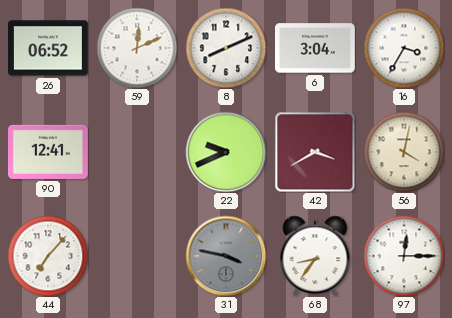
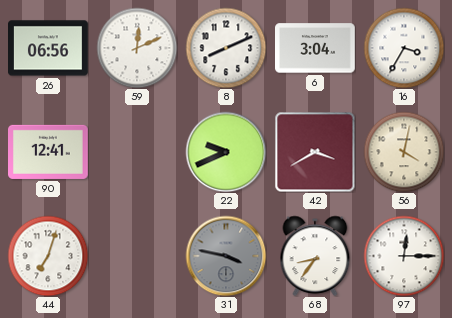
26: 06:52 -> 06:56
44: 7:07 -> 7:03
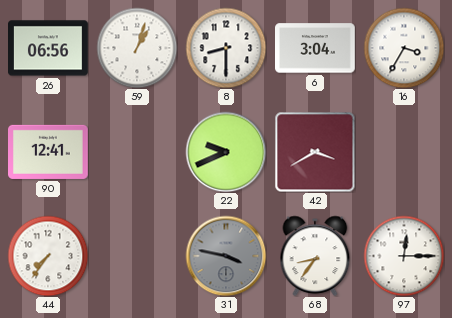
59: 12:11 -> 1:03
8: 8:11 -> 8:30
56: 4:02 -> none
44: 7:03 -> 7:36
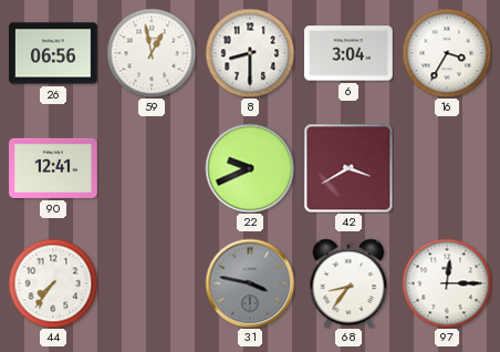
59: 1:03 -> 12:58
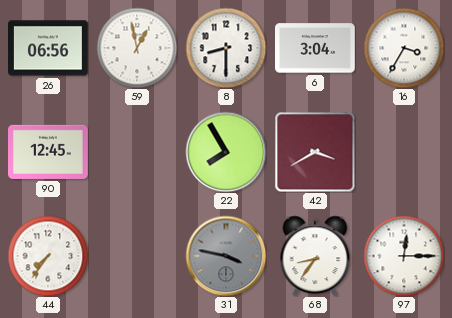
90: 12:41 -> 12:45
22: 9:41 -> 7:55
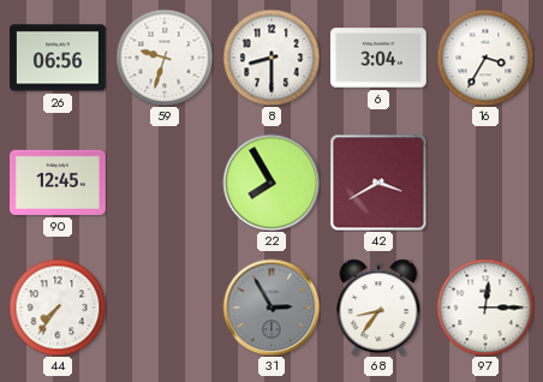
59: 12:58 -> 9:33
31: 3:47 -> 2:55
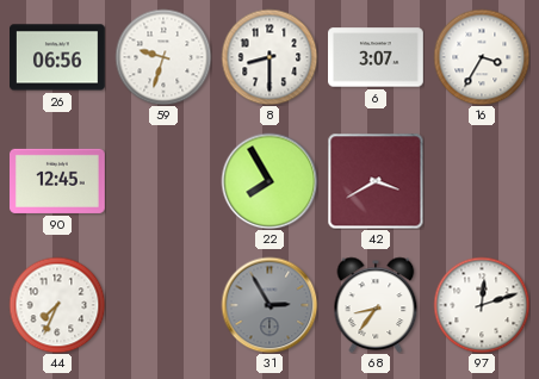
6: 3:04 -> 3:07
44: 7:36 -> 7:34
97: 12:15 -> 12:12
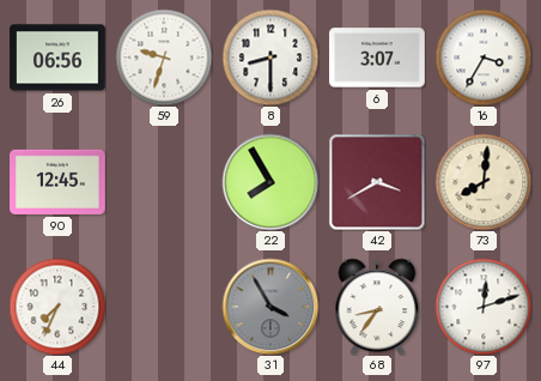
73: none -> 8:01
31: 2:55 -> 3:55
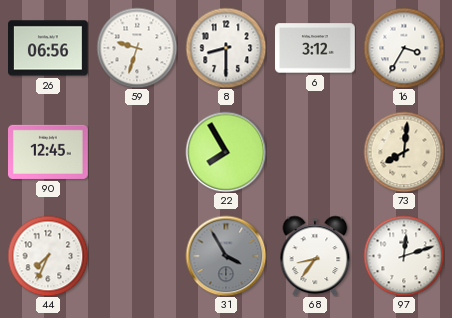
6: 3:07 -> 3:12
42: 3:40 -> none
